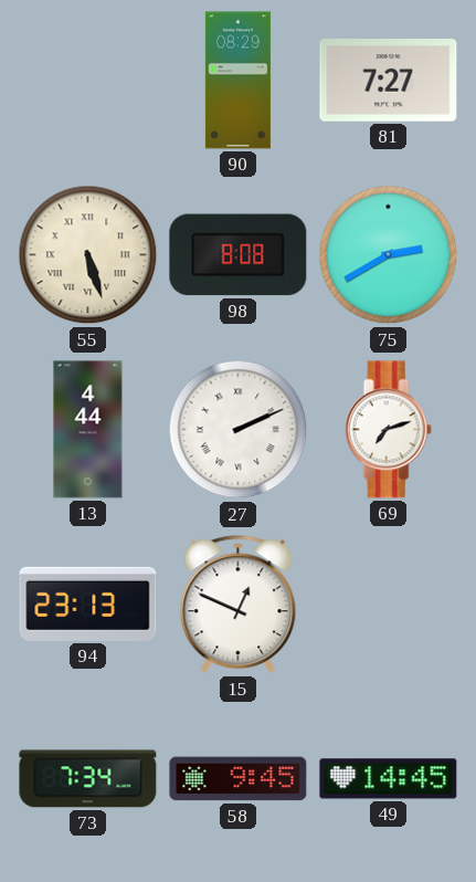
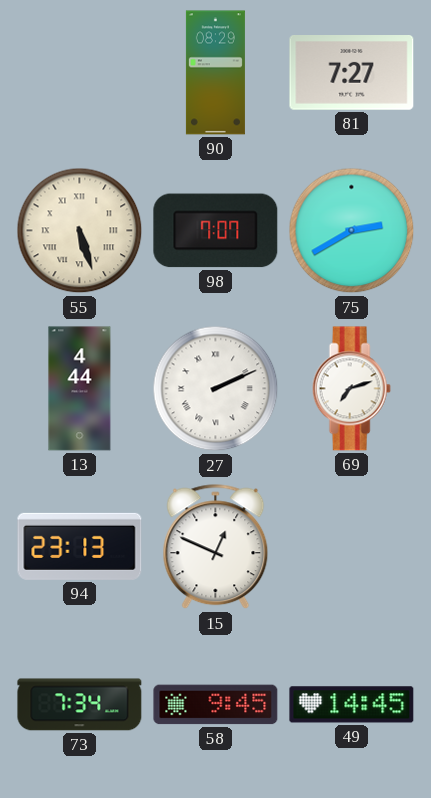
98: 8:08 -> 7:07
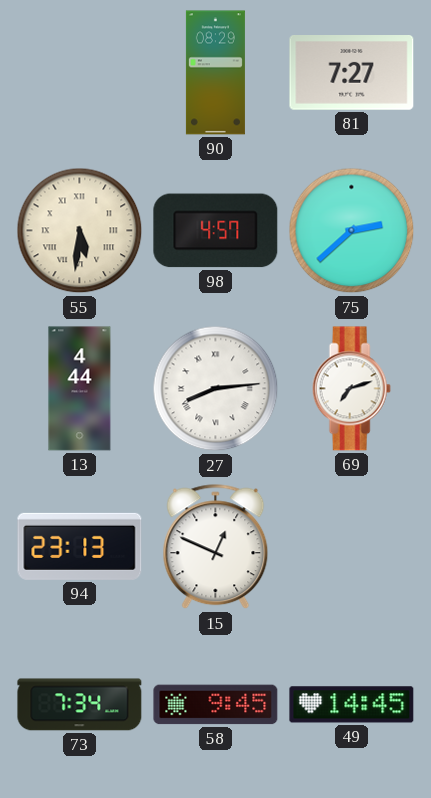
55: 5:27 -> 5:31
98: 7:07 -> 4:57
75: 2:40 -> 2:38
27: 2:11 -> 8:14
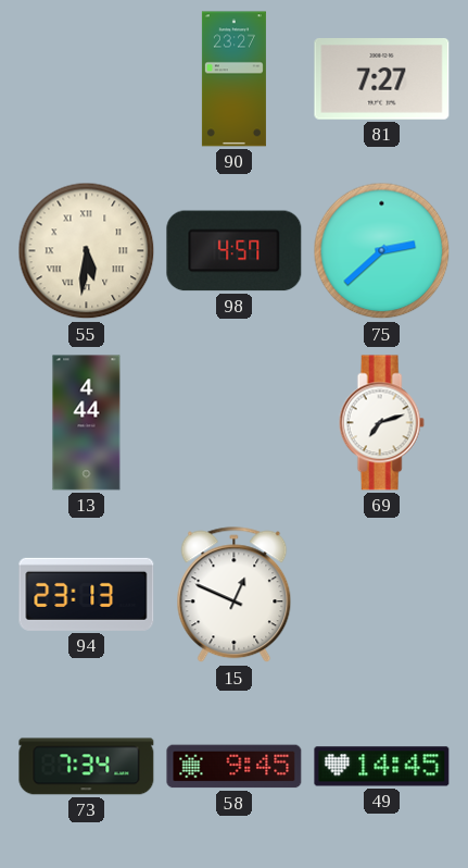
90: 08:29 -> 23:27
27: 8:14 -> none
